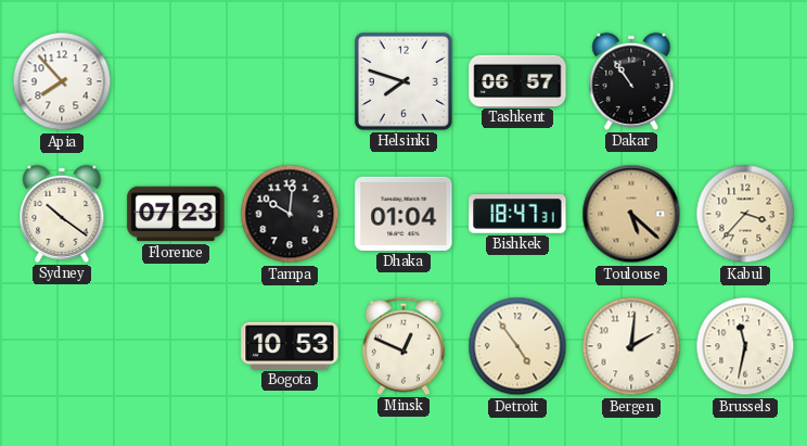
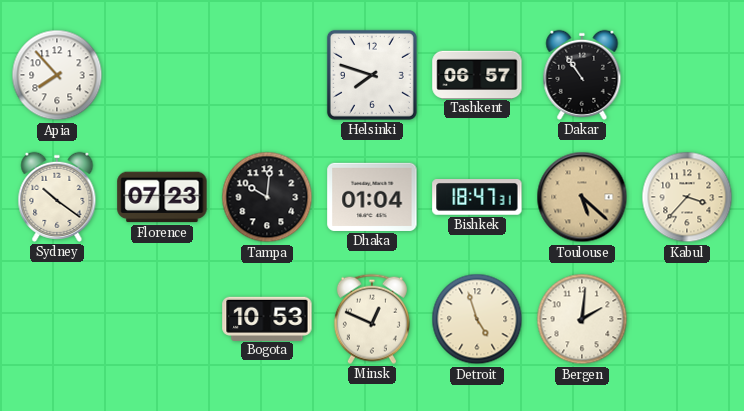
Detroit: 4:54 -> 4:57
Brussels: 11:32 -> none
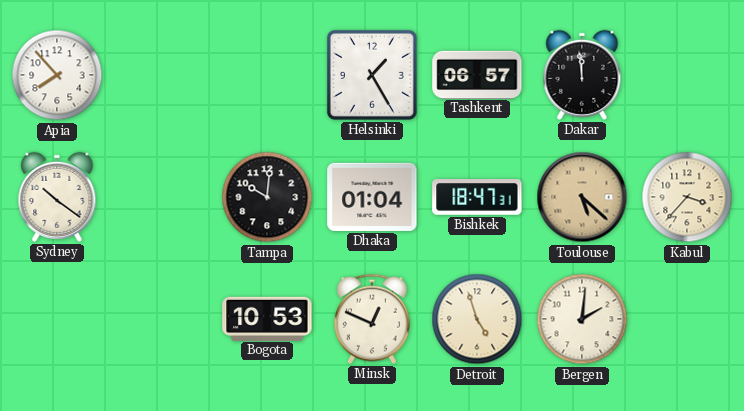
Helsinki: 7:48 -> 1:25
Dakar: 10:54 -> 11:59
Florence: 07:23 -> none
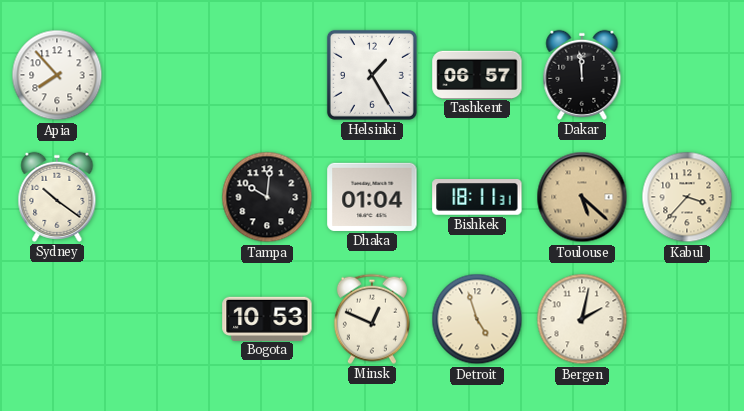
Bishkek: 18:47 -> 18:11
Bergen: 2:01 -> 2:02
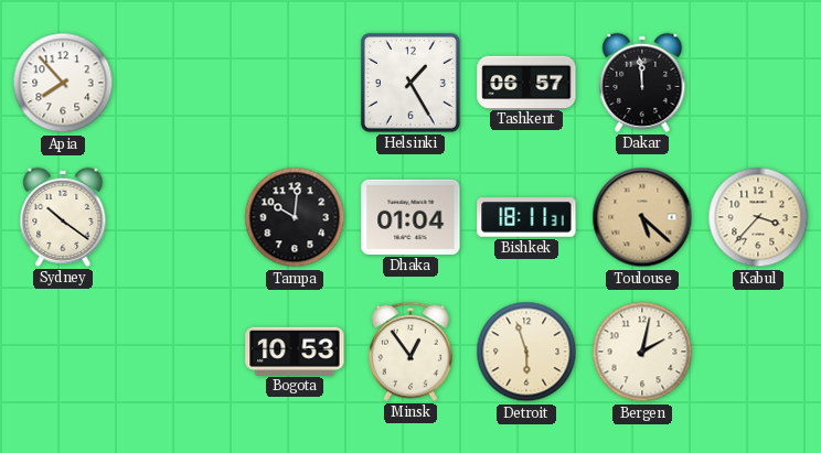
Minsk: 12:49 -> 12:54
Detroit: 4:57 -> 5:57
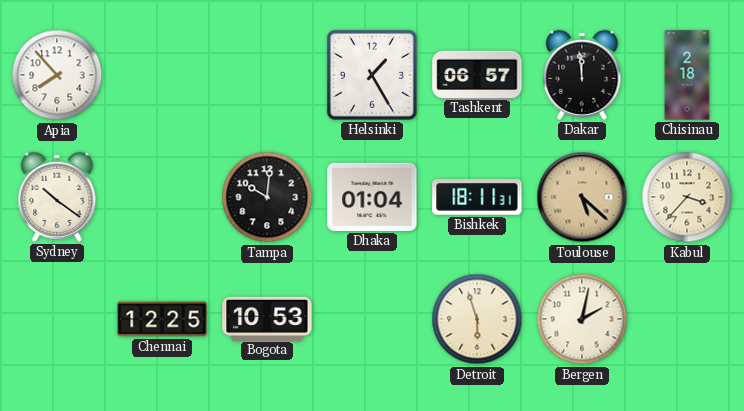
Chisinau: none -> 2:18
Chennai: none -> 12:25
Minsk: 12:54 -> none
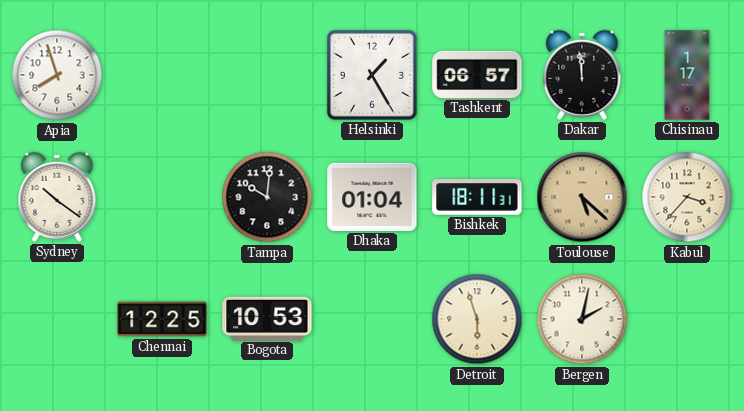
Apia: 7:53 -> 7:57
Chisinau: 2:18 -> 1:17
